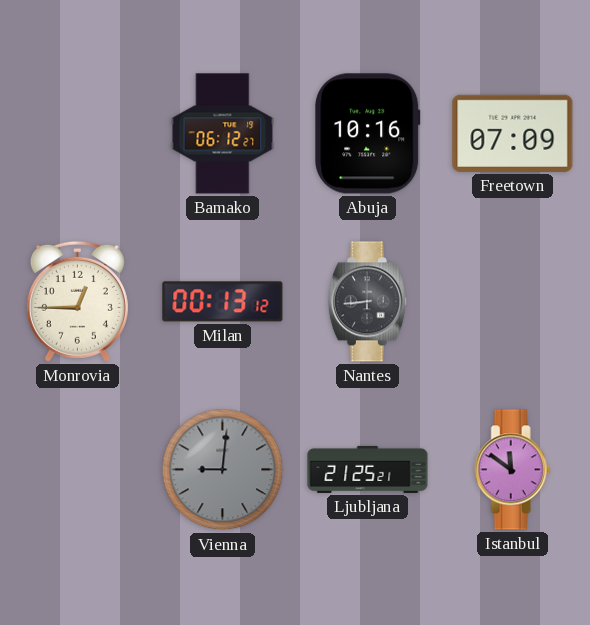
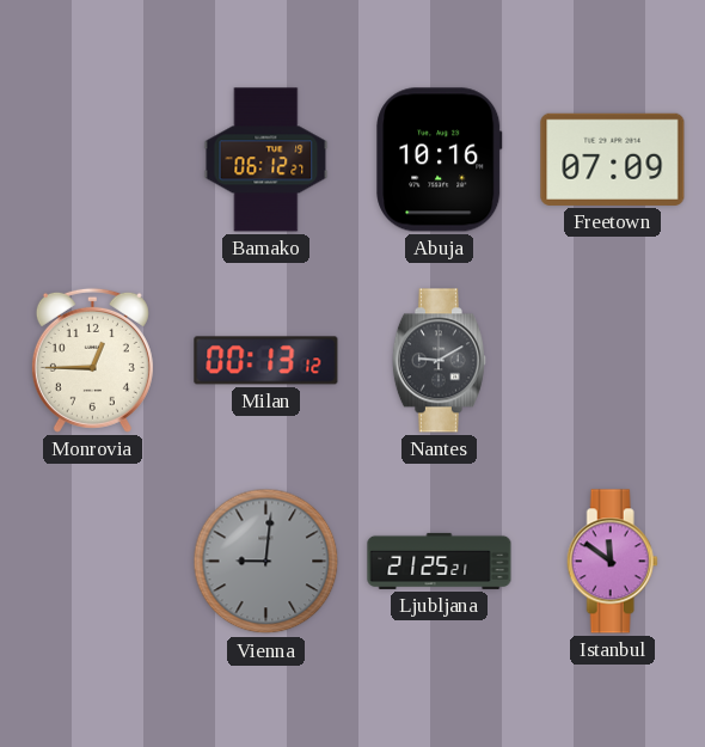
Nantes: 8:44 -> 9:10
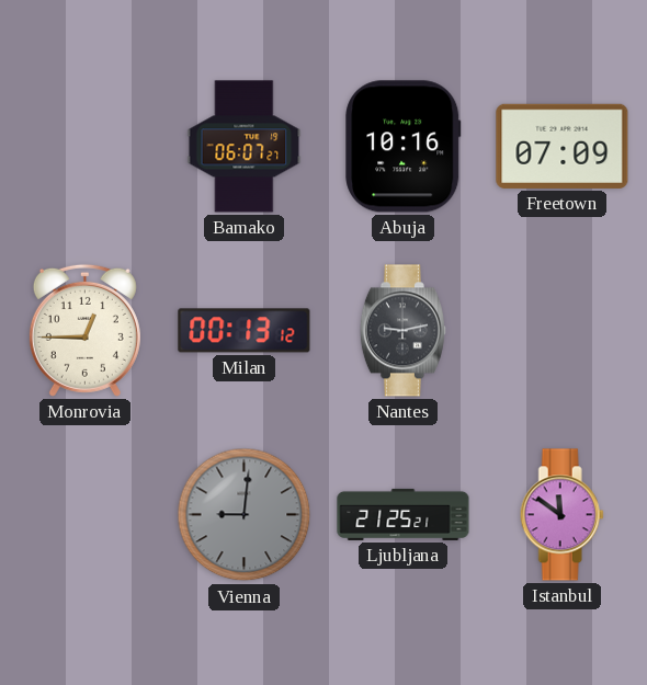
Bamako: 06:12 -> 06:07
Nantes: 9:10 -> 9:13
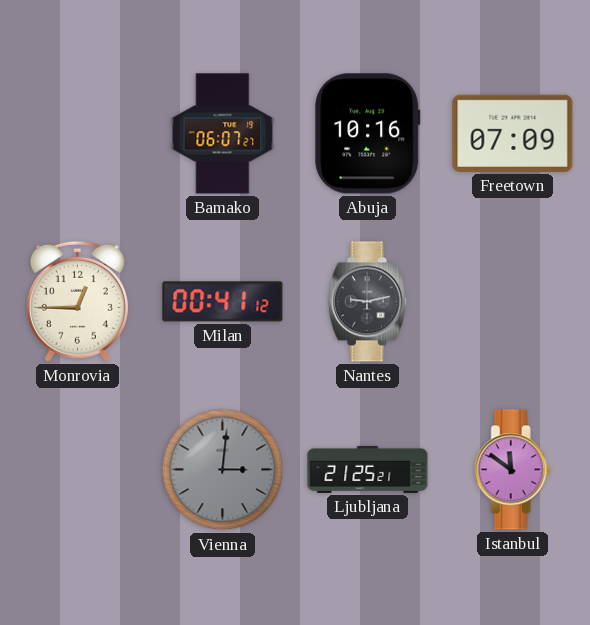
Milan: 00:13 -> 00:41
Vienna: 9:01 -> 3:01
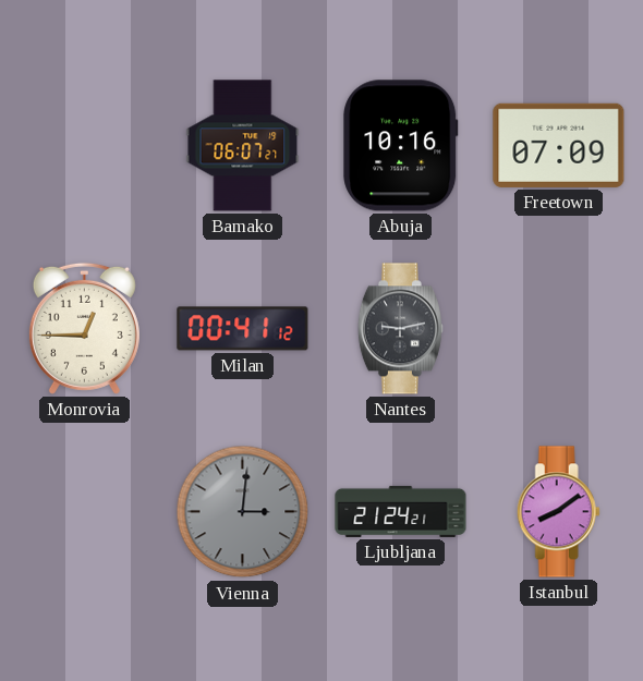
Ljubljana: 21:25 -> 21:24
Istanbul: 11:51 -> 8:09
